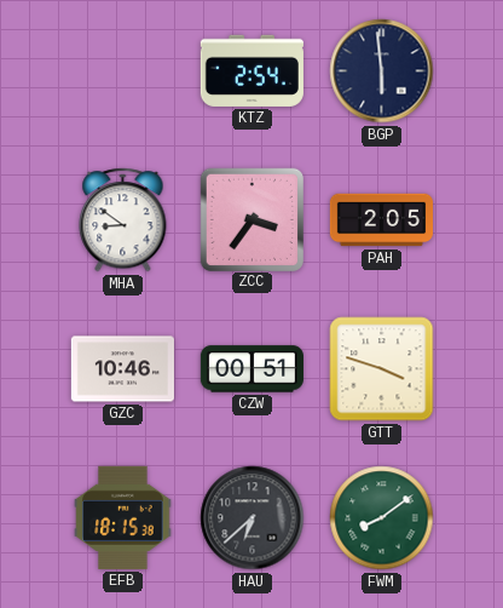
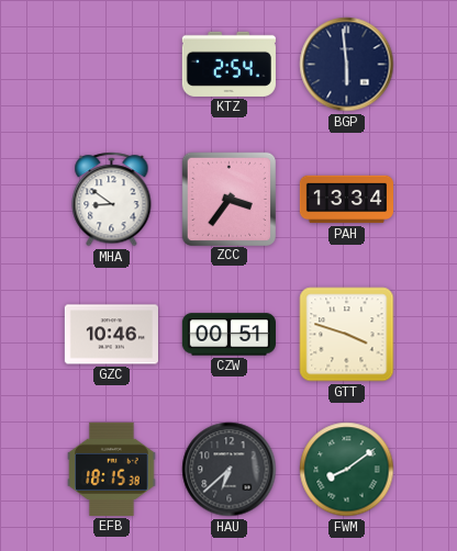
PAH: 2:05 -> 13:34
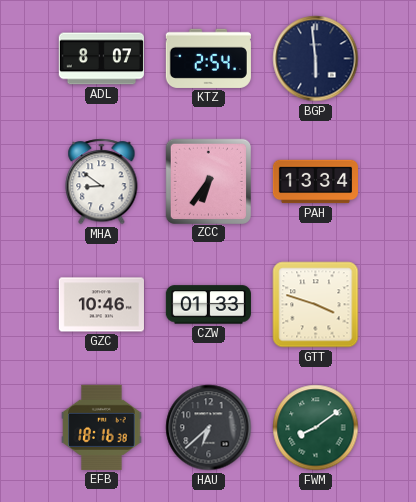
ADL: none -> 8:07
ZCC: 3:36 -> 6:36
CZW: 00:51 -> 01:33
EFB: 18:15 -> 18:16
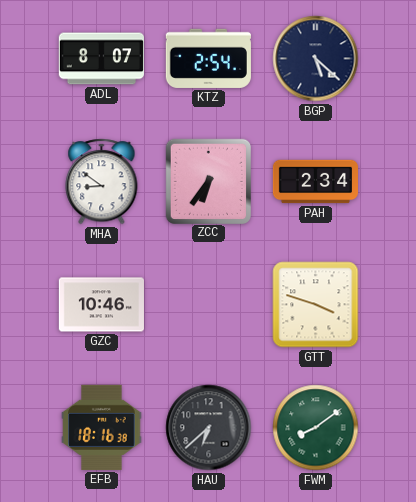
BGP: 5:59 -> 5:22
PAH: 13:34 -> 2:34
CZW: 01:33 -> none
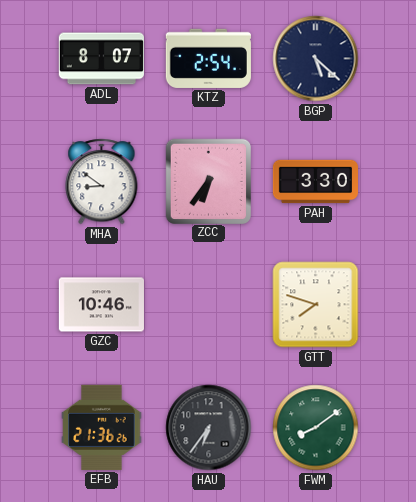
PAH: 2:34 -> 3:30
GTT: 3:48 -> 7:48
EFB: 18:16 -> 21:36
HAU: 6:38 -> 6:36
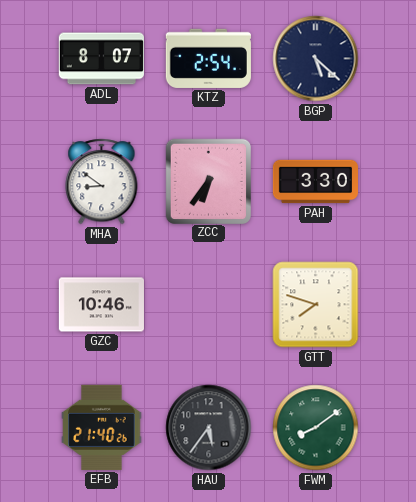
EFB: 21:36 -> 21:40
HAU: 6:36 -> 5:36
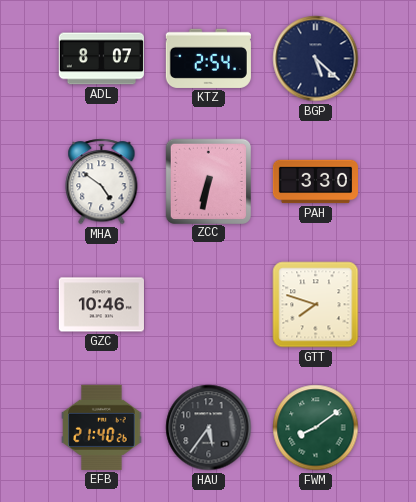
MHA: 8:51 -> 4:51
ZCC: 6:36 -> 6:32
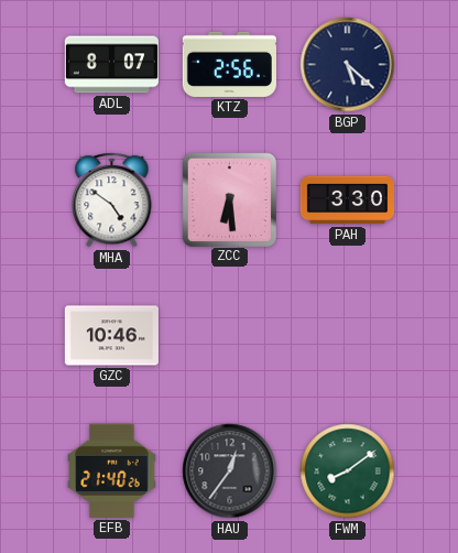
KTZ: 2:54 -> 2:56
ZCC: 6:32 -> 6:29
GTT: 7:48 -> none
HAU: 5:36 -> 12:36
